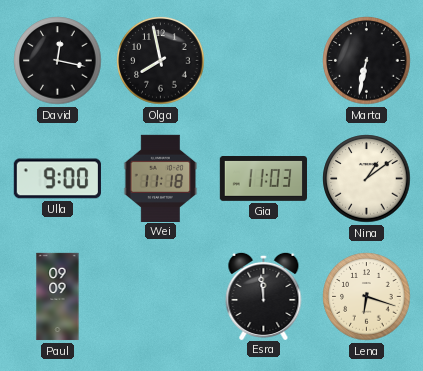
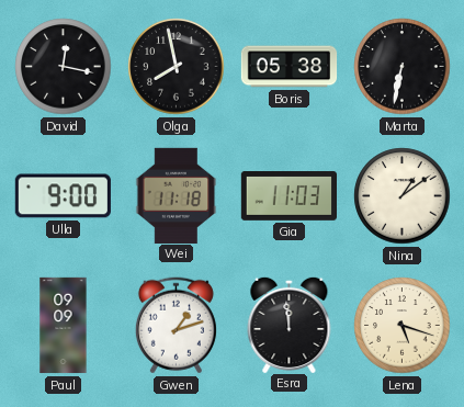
Boris: none -> 05:38
Gwen: none -> 1:12
Lena: 6:18 -> 5:18
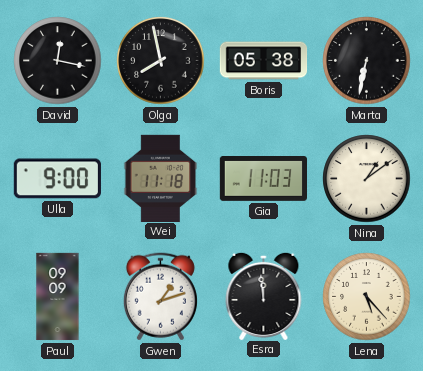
Lena: 5:18 -> 5:23
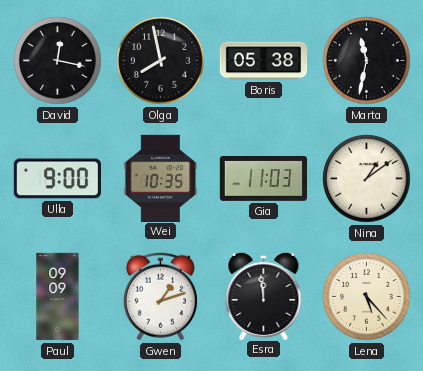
Marta: 6:32 -> 11:32
Wei: 11:18 -> 10:35
